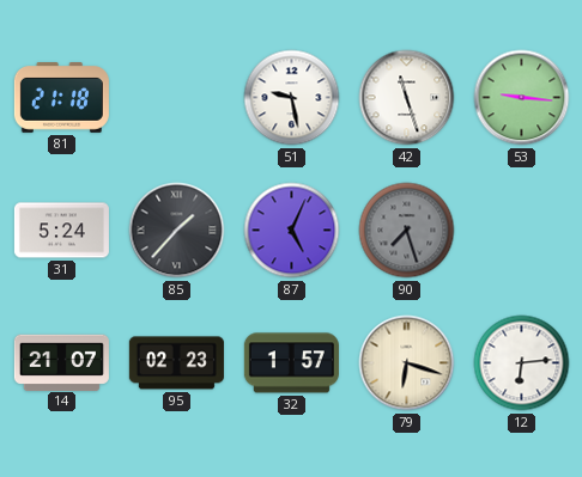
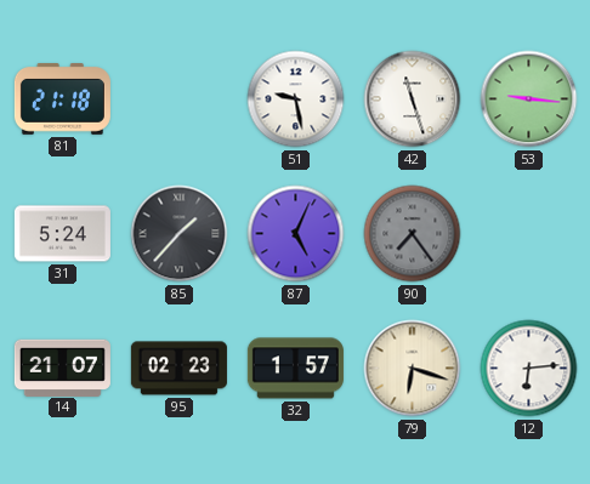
90: 7:27 -> 7:24
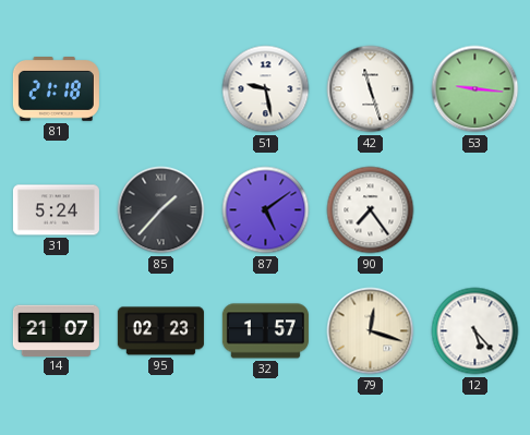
87: 5:04 -> 5:09
90 dial: grey -> white
79: 6:18 -> 12:18
12: 6:14 -> 5:23
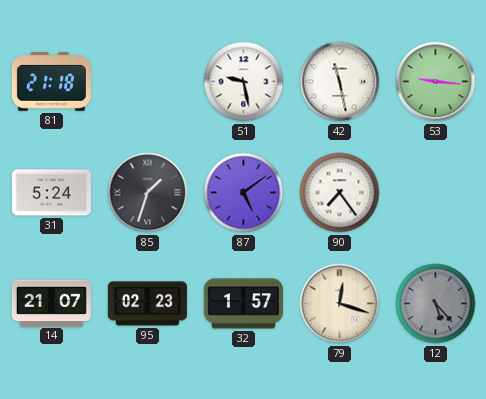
42: 11:27 -> 11:28
85: 1:37 -> 1:33
12 dial: white -> grey
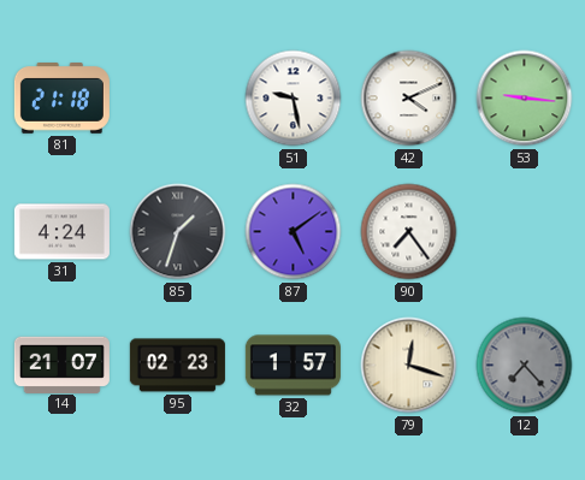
42: 11:28 -> 4:11
31: 5:24 -> 4:24
12: 5:23 -> 7:23
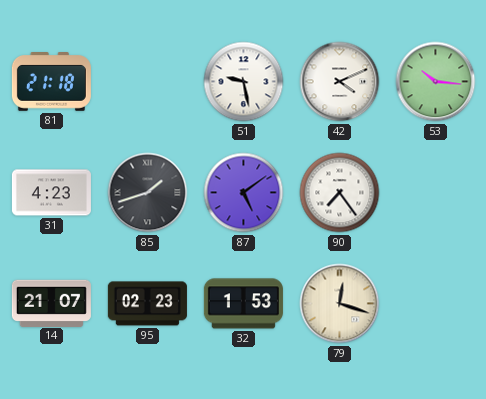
53: 9:16 -> 10:16
31: 4:24 -> 4:23
85: 1:33 -> 1:42
32: 1:57 -> 1:53
12: 7:23 -> none
